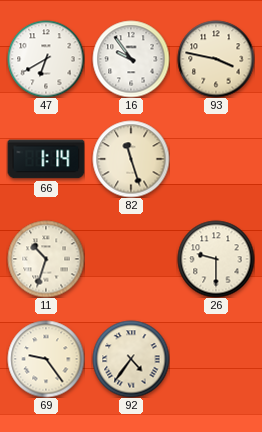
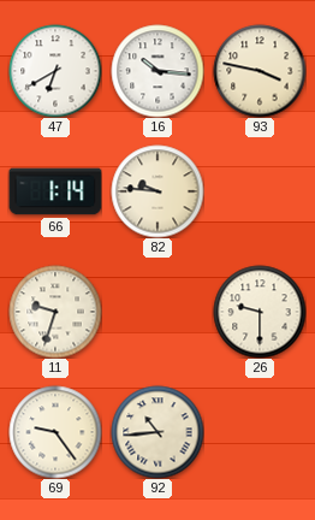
16: 9:54 -> 10:16
82: 11:27 -> 9:46
11: 10:33 -> 9:33
92: 4:36 -> 10:44
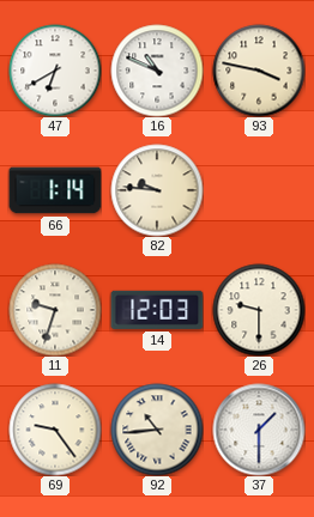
16: 10:16 -> 10:49
14: none -> 12:03
37: none -> 1:30
